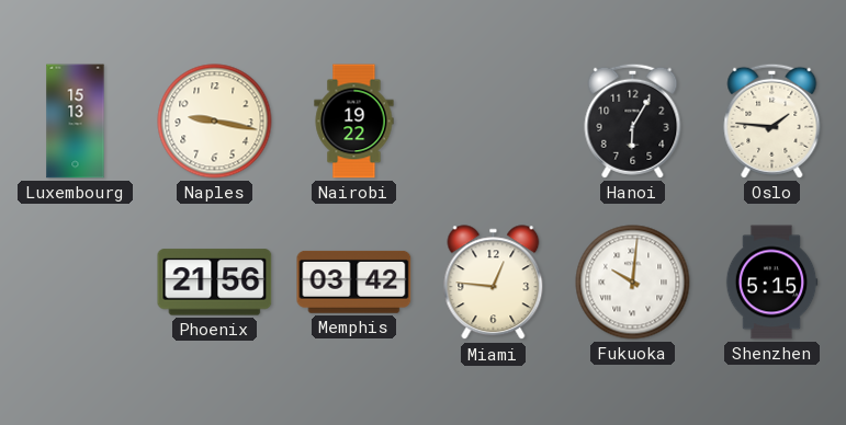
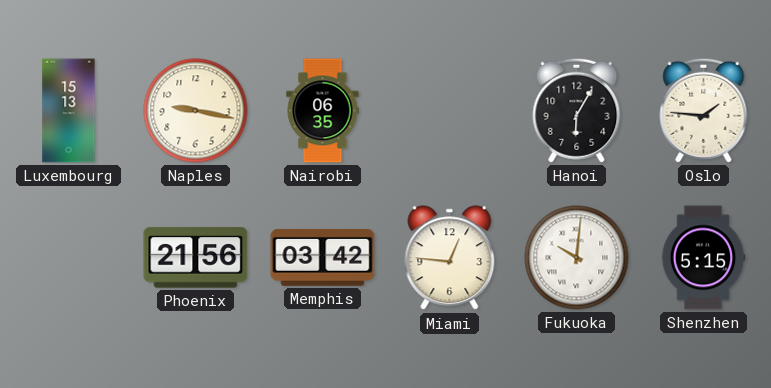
Nairobi: 19:22 -> 06:35
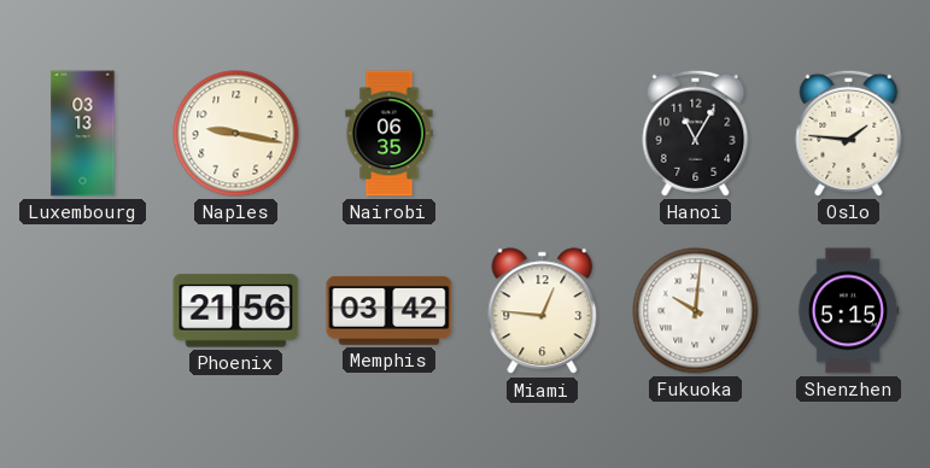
Luxembourg: 15:13 -> 03:13
Hanoi: 6:05 -> 11:05
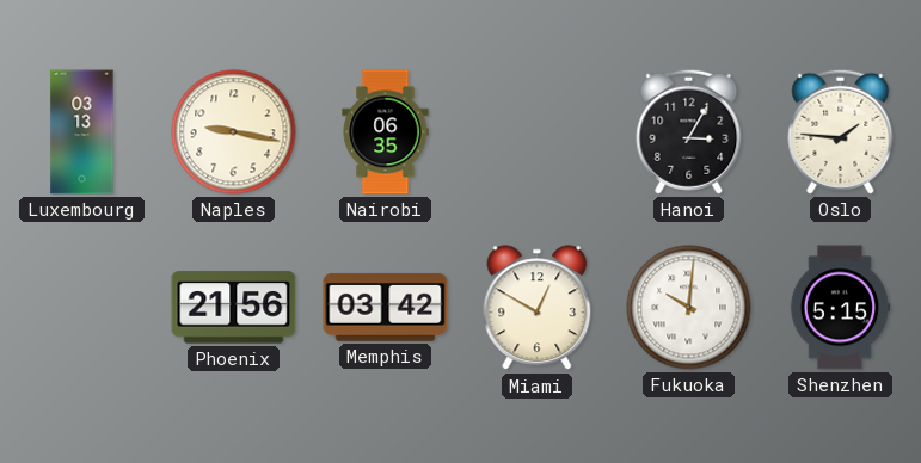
Hanoi: 11:05 -> 3:05
Miami: 12:46 -> 12:50
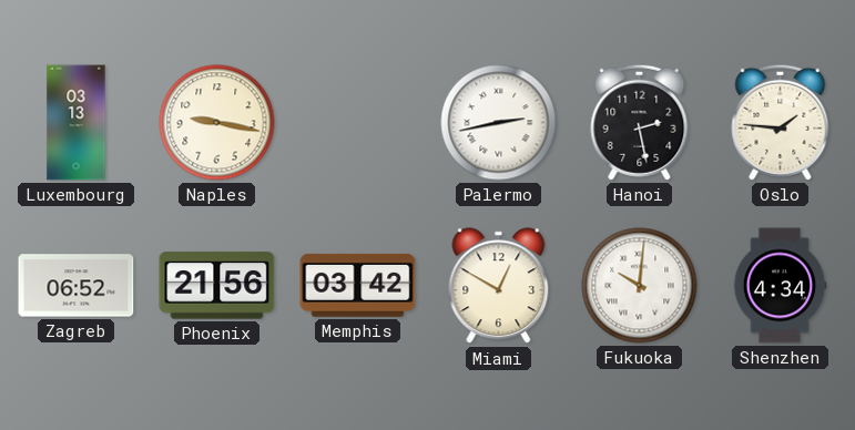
Nairobi: 06:35 -> none
Palermo: none -> 2:43
Hanoi: 3:05 -> 2:28
Zagreb: none -> 06:52
Shenzhen: 5:15 -> 4:34
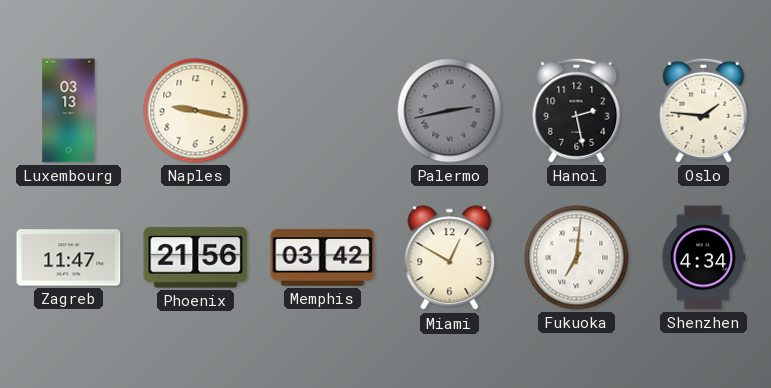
Palermo dial: white -> grey
Zagreb: 06:52 -> 11:47
Fukuoka: 10:01 -> 7:01
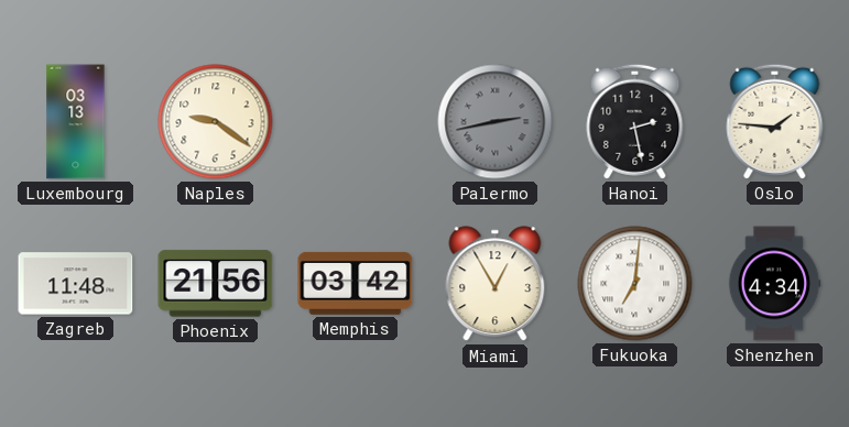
Naples: 9:17 -> 9:21
Zagreb: 11:47 -> 11:48
Miami: 12:50 -> 12:55
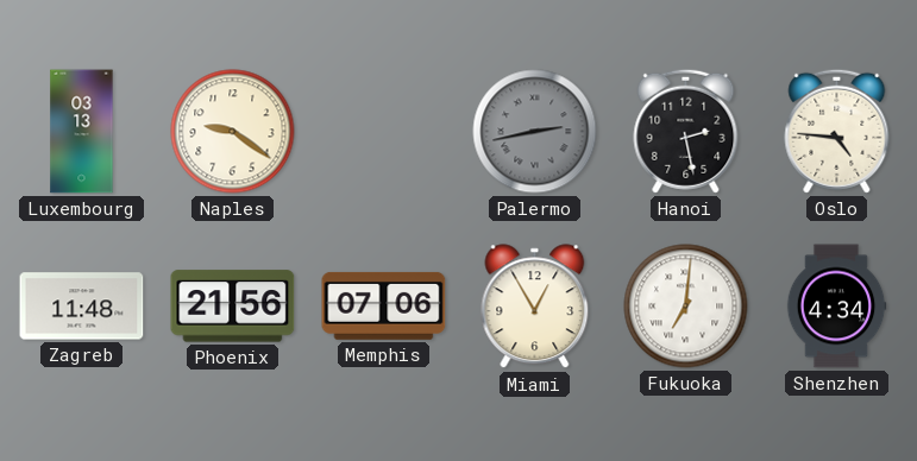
Oslo: 1:46 -> 4:46
Memphis: 03:42 -> 07:06
